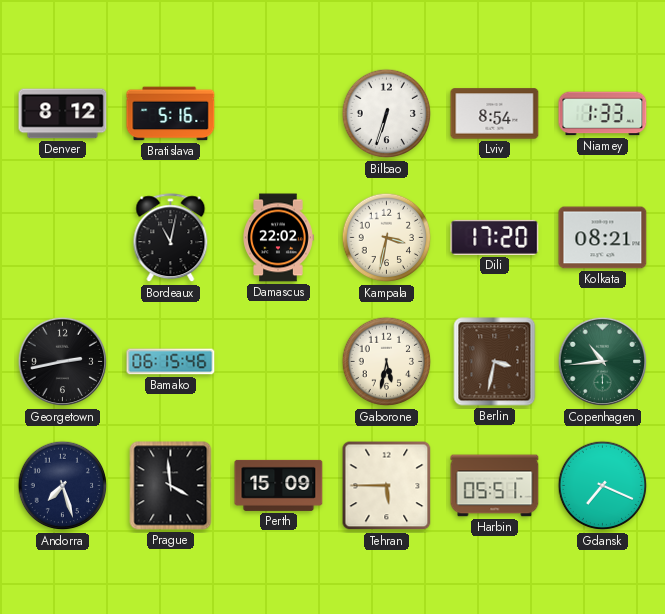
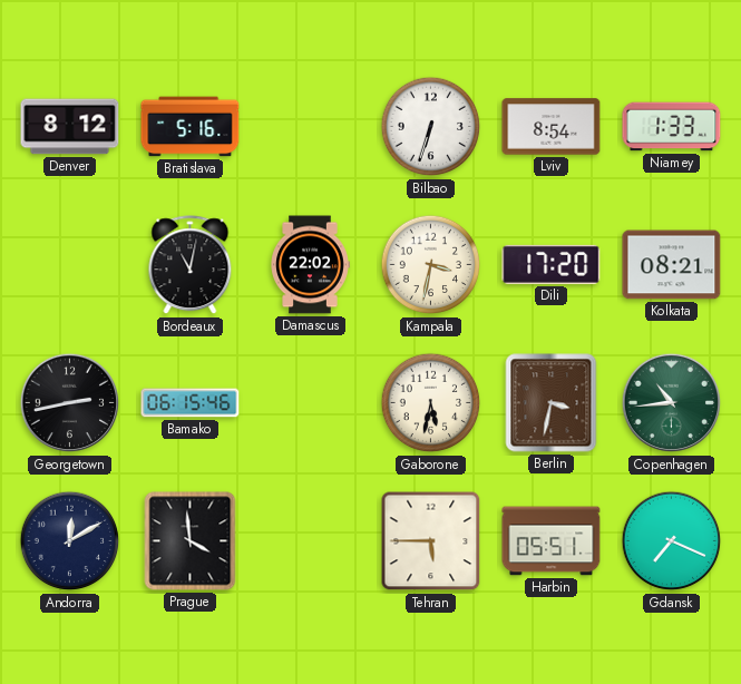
Andorra: 7:27 -> 12:10
Perth: 15:09 -> none
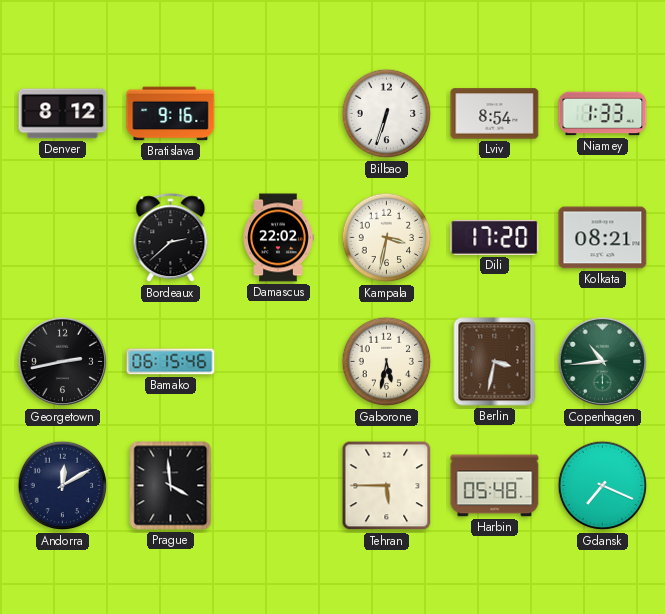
Bratislava: 5:16 -> 9:16
Bordeaux: 11:02 -> 2:38
Harbin: 05:51 -> 05:48
